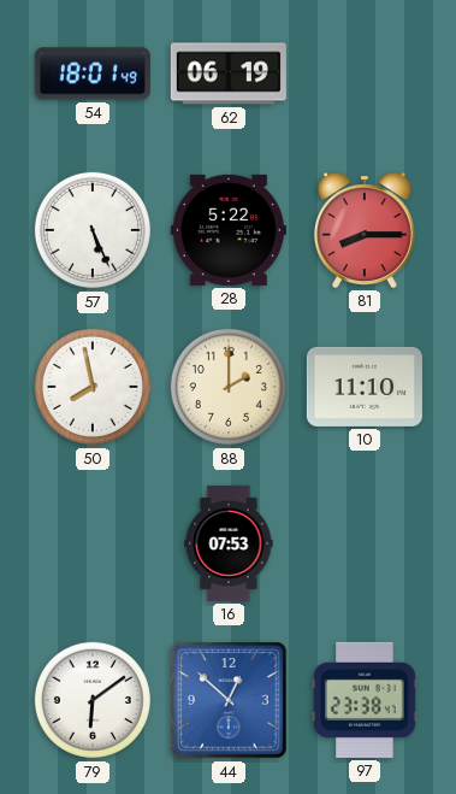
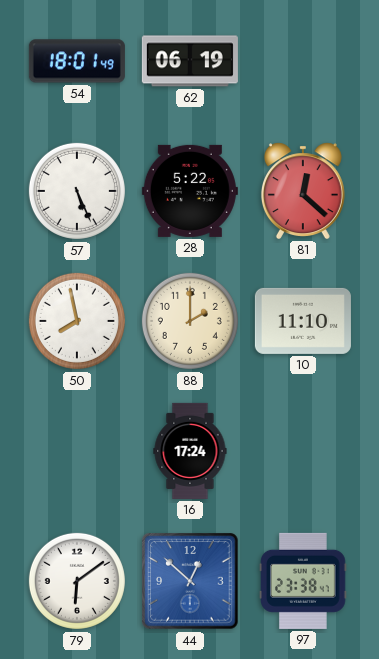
81: 8:15 -> 12:22
16: 07:53 -> 17:24
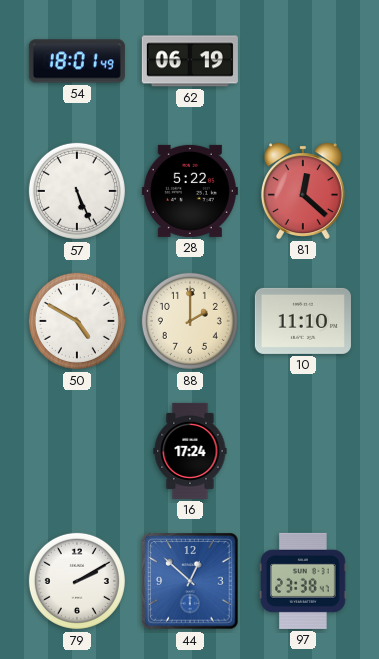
50: 7:58 -> 4:50
79: 6:09 -> 2:10
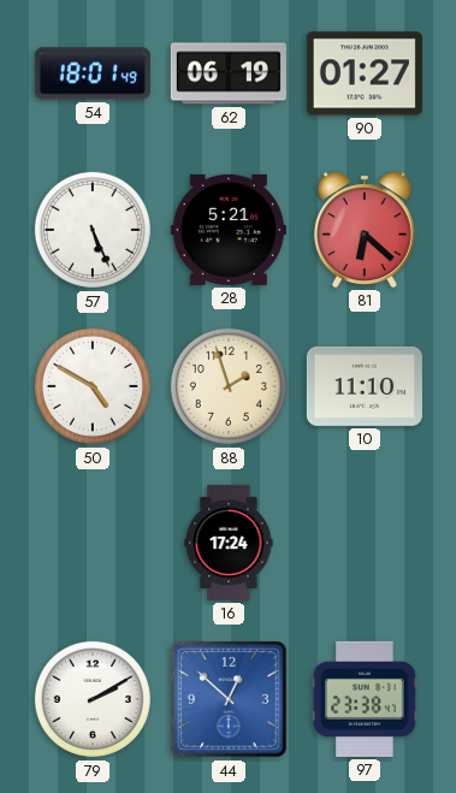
90: none -> 01:27
28: 5:22 -> 5:21
81: 12:22 -> 6:22
88: 2:00 -> 1:57
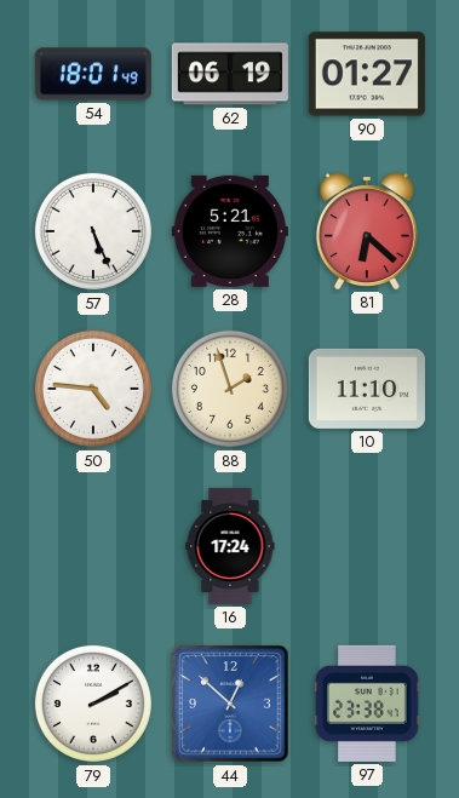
50: 4:50 -> 4:46
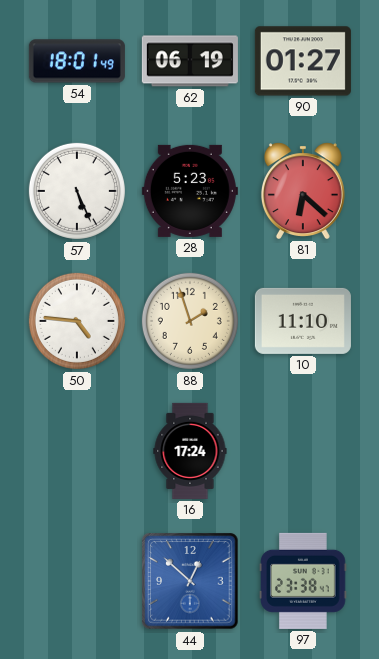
28: 5:21 -> 5:23
79: 2:10 -> none
